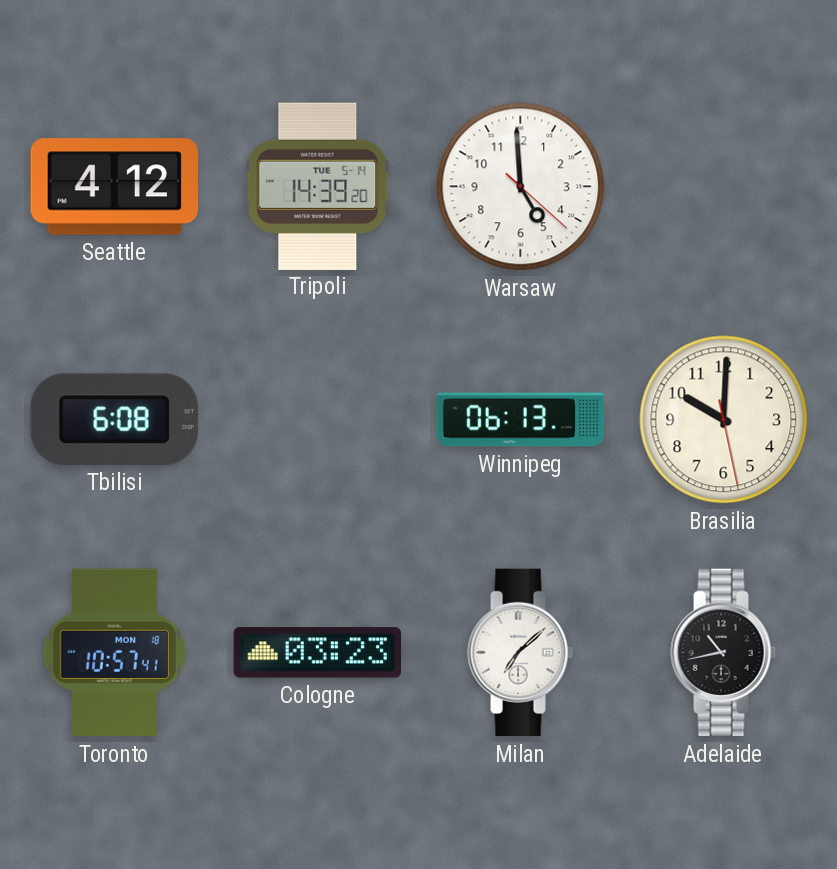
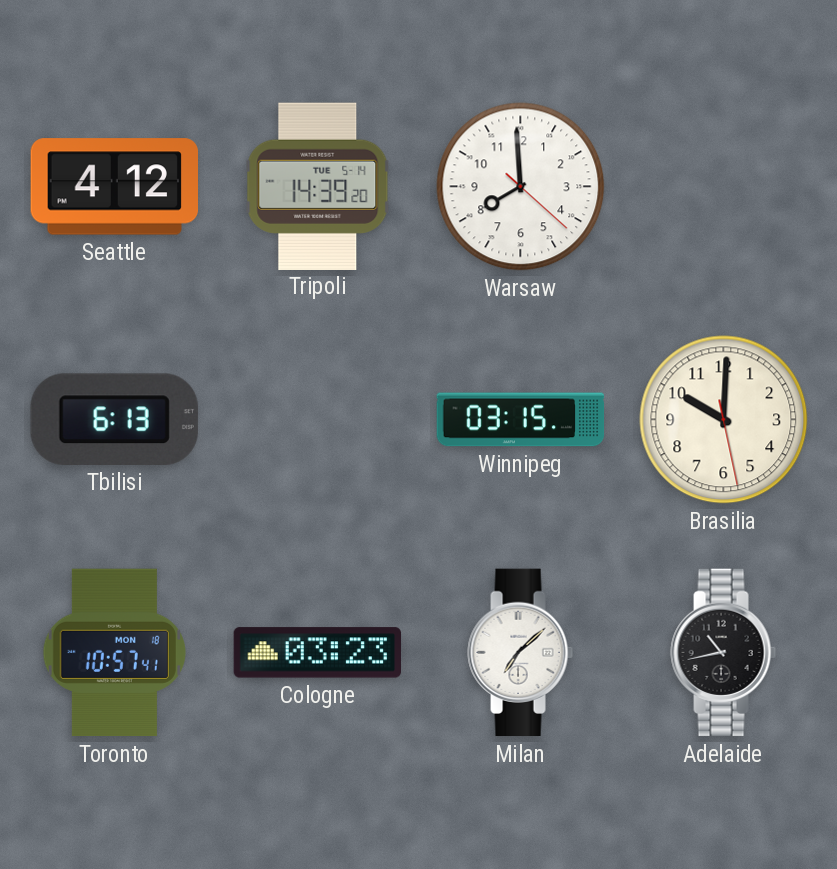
Warsaw: 4:59 -> 7:59
Tbilisi: 6:08 -> 6:13
Winnipeg: 06:13 -> 03:15
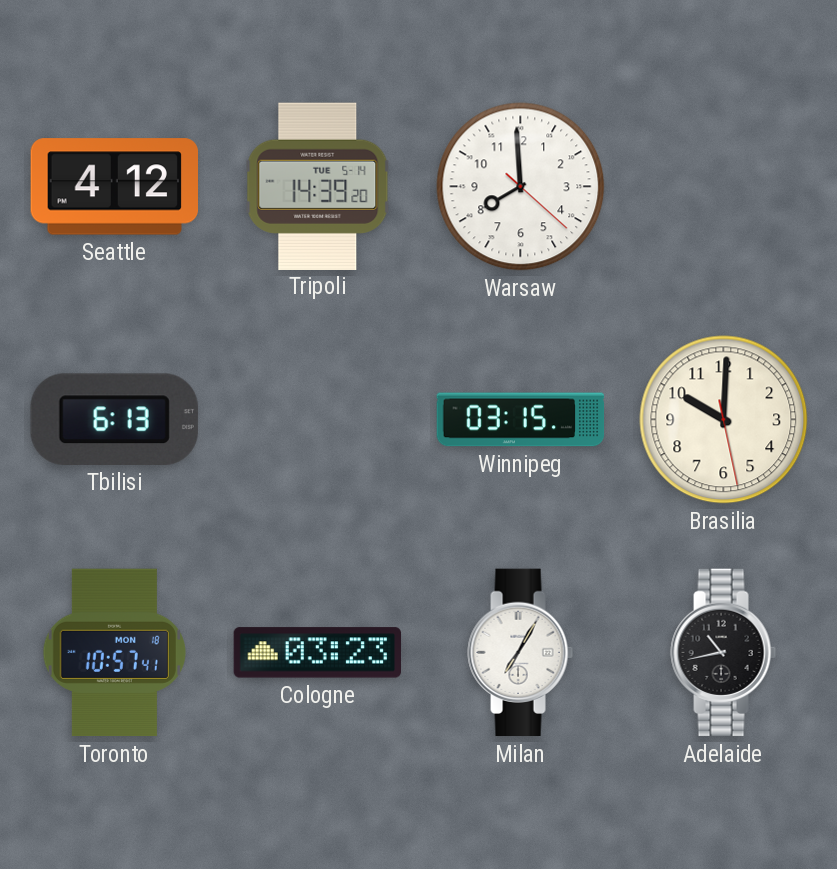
Milan: 7:08 -> 7:05
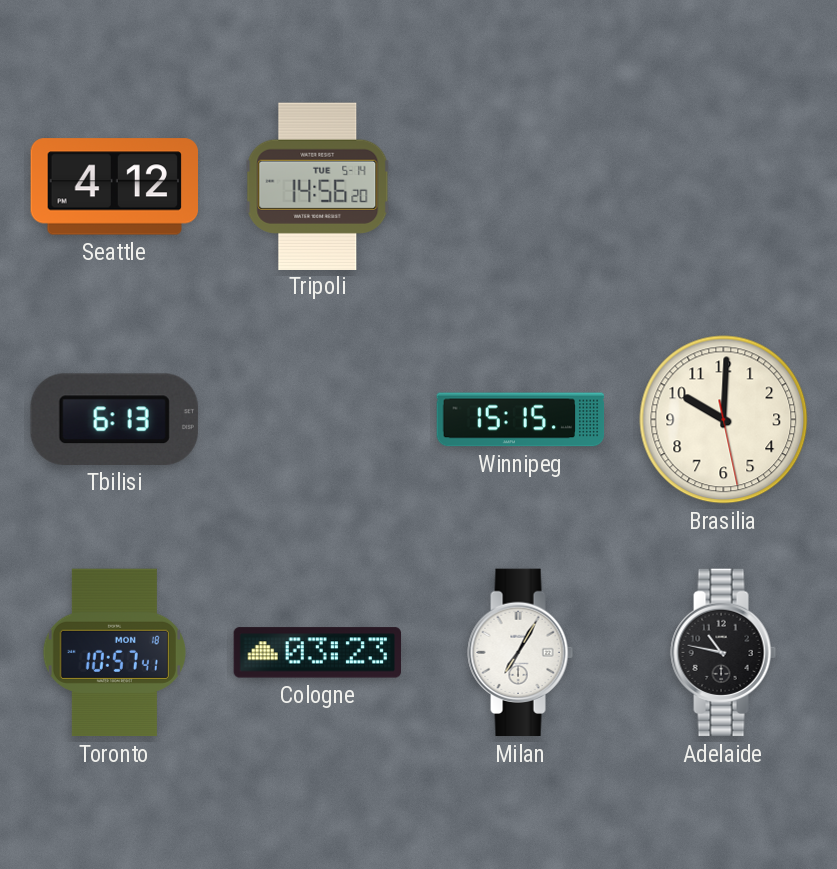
Tripoli: 14:39 -> 14:56
Warsaw: 7:59 -> none
Winnipeg: 03:15 -> 15:15
Adelaide: 10:43 -> 10:47
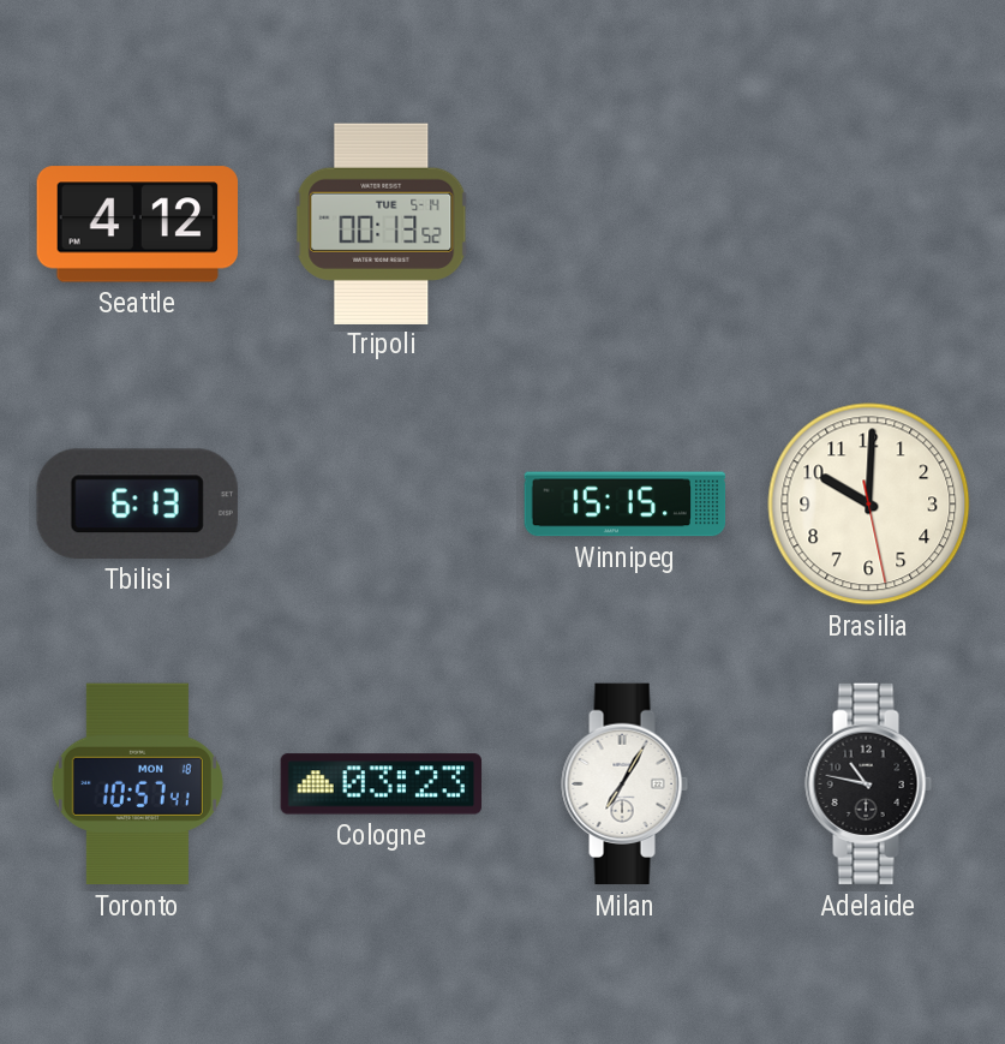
Tripoli: 14:56 -> 00:13
